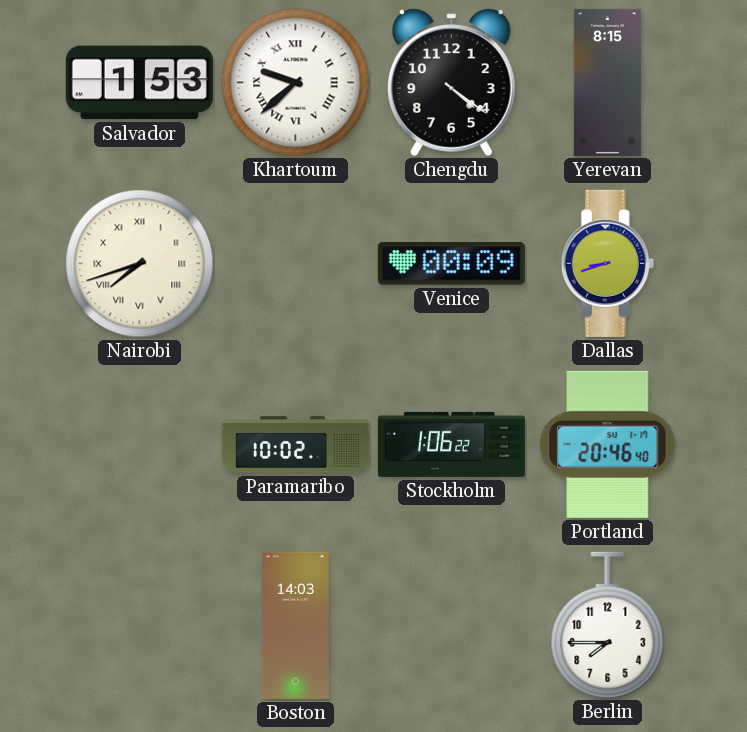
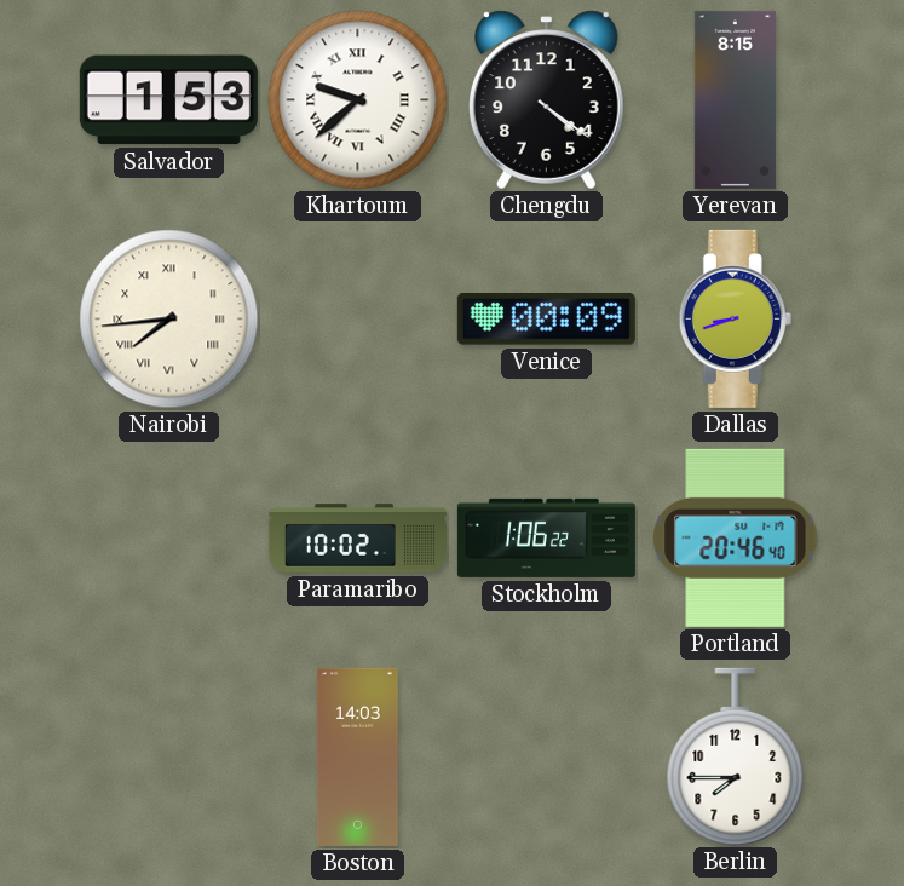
Nairobi: 7:42 -> 7:44
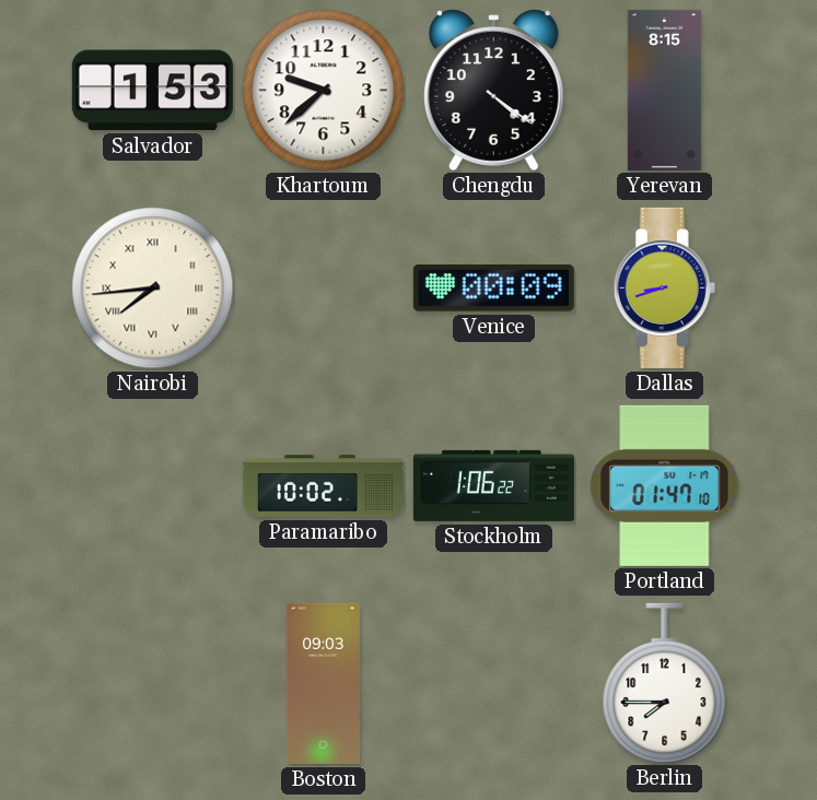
Khartoum numerals: Roman -> Arabic
Portland: 20:46 -> 01:47
Boston: 14:03 -> 09:03
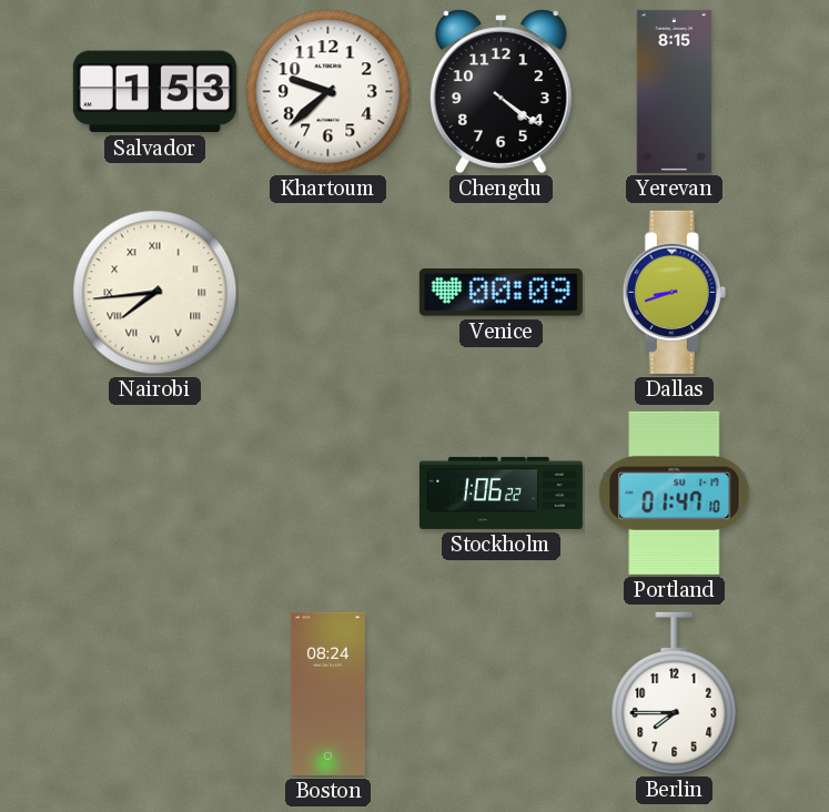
Paramaribo: 10:02 -> none
Boston: 09:03 -> 08:24
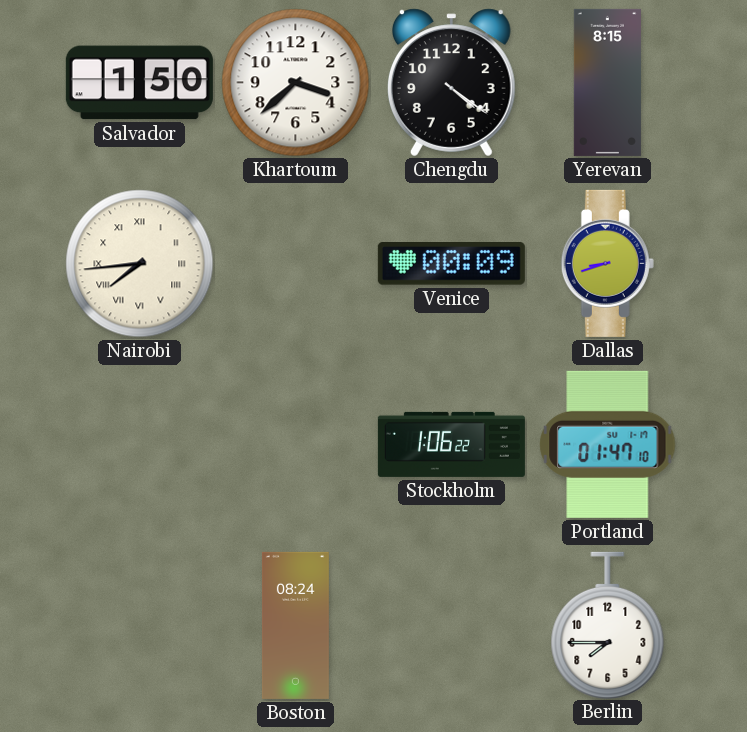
Salvador: 1:53 -> 1:50
Khartoum: 9:38 -> 3:38
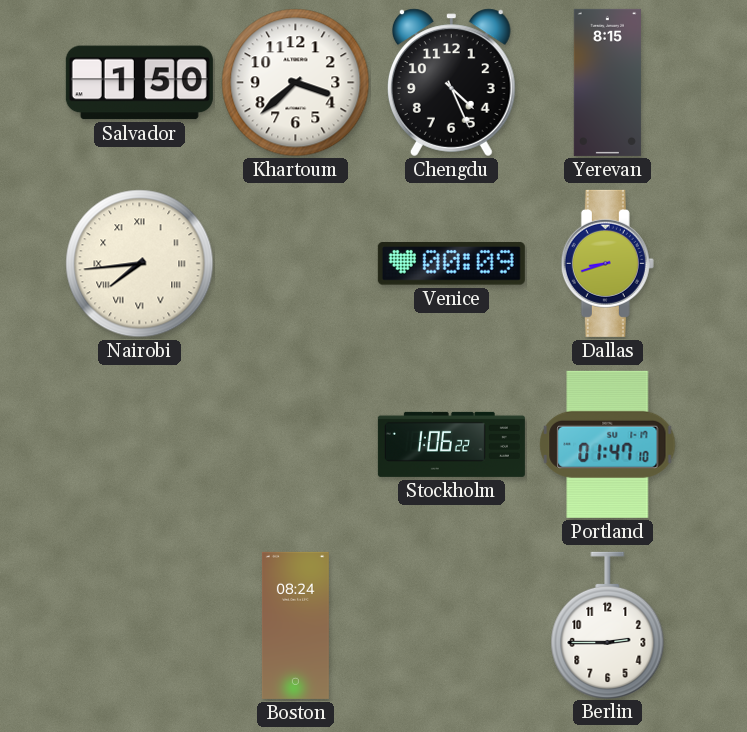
Chengdu: 4:21 -> 4:26
Berlin: 7:45 -> 2:45
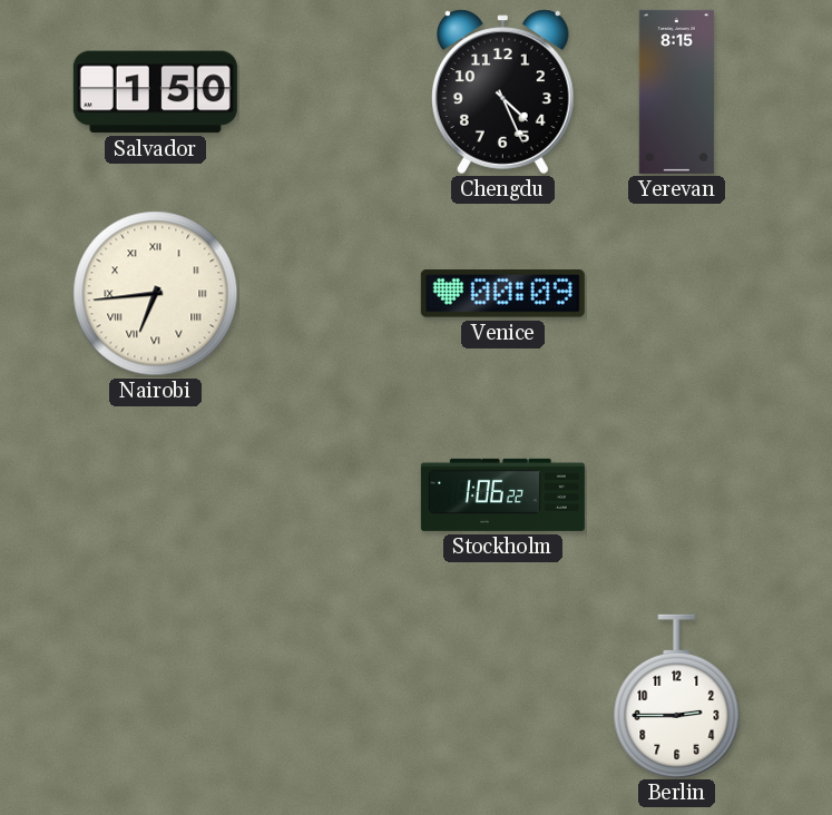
Khartoum: 3:38 -> none
Nairobi: 7:44 -> 6:44
Dallas: 8:42 -> none
Portland: 01:47 -> none
Boston: 08:24 -> none
